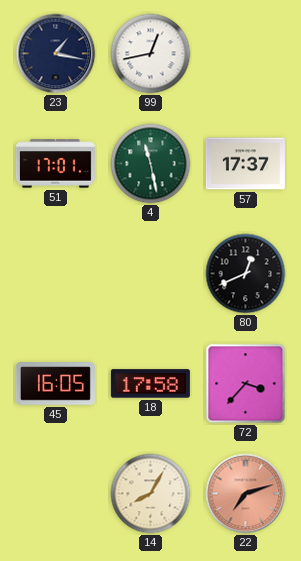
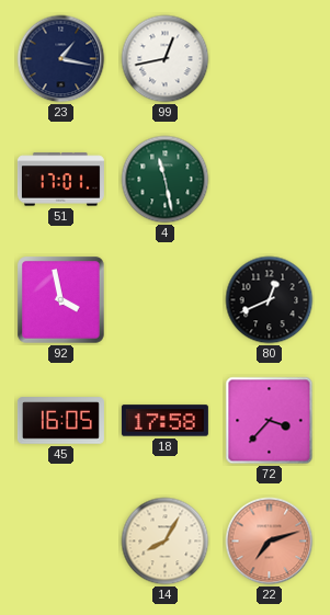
57: 17:37 -> none
92: none -> 3:58
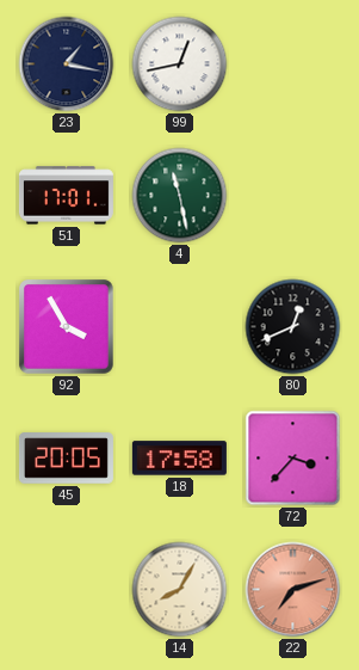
92: 3:58 -> 3:55
45: 16:05 -> 20:05
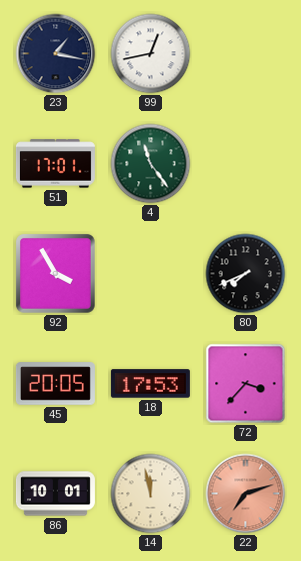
4: 11:28 -> 11:24
80: 12:41 -> 7:41
18: 17:58 -> 17:53
86: none -> 10:01
14: 8:05 -> 11:58
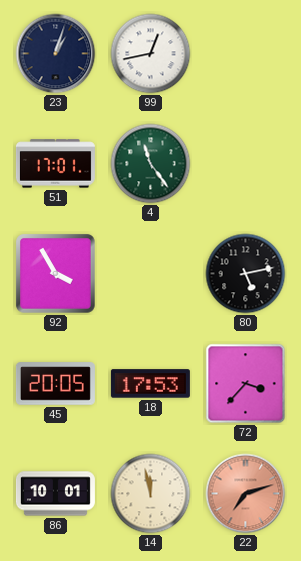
23: 1:17 -> 1:03
80: 7:41 -> 5:13
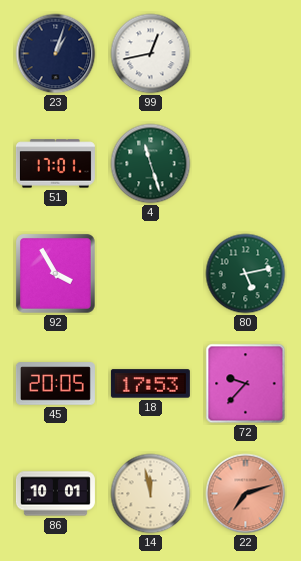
4: 11:24 -> 11:27
80 dial: black -> green
72: 3:37 -> 9:37
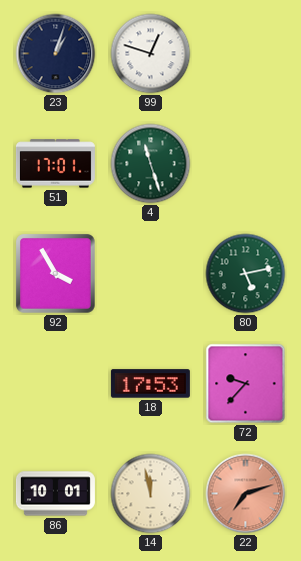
99: 12:43 -> 12:48
45: 20:05 -> none
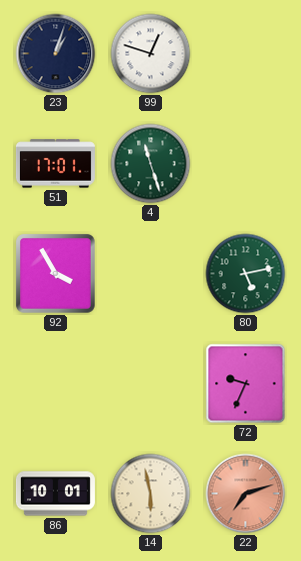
18: 17:53 -> none
72: 9:37 -> 9:34
14: 11:58 -> 5:58
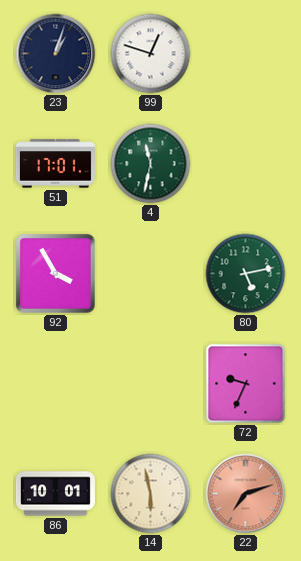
4: 11:27 -> 11:32
